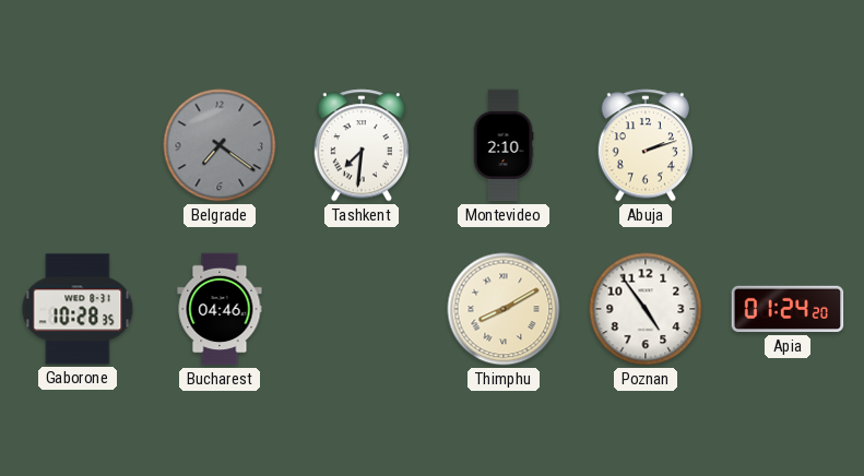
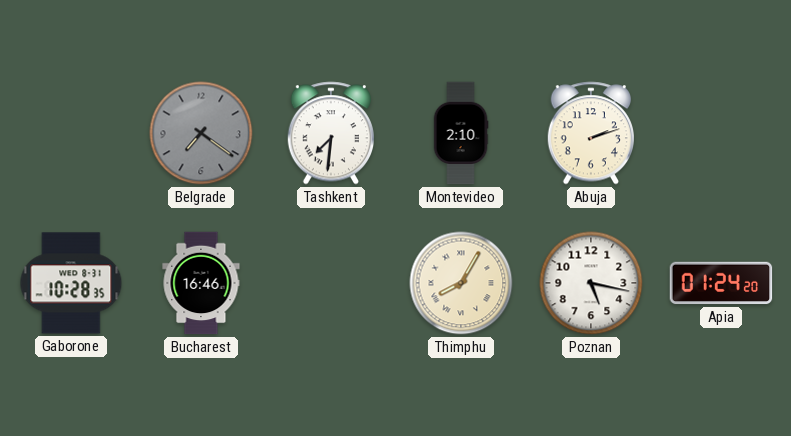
Bucharest: 04:46 -> 16:46
Thimphu: 8:10 -> 8:05
Poznan: 4:54 -> 5:17
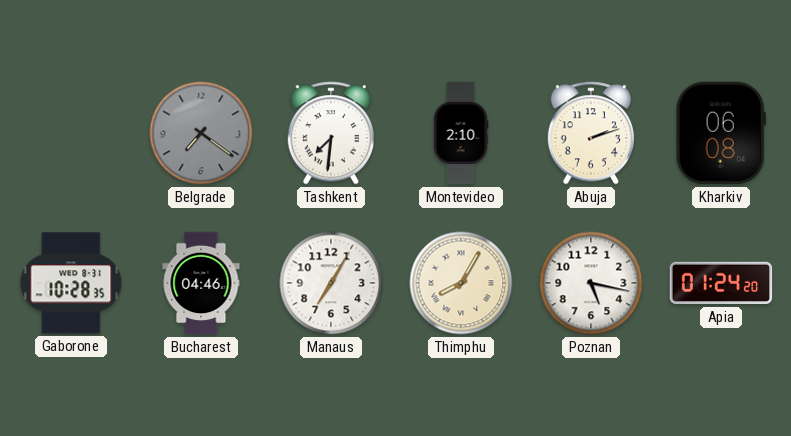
Kharkiv: none -> 06:08
Bucharest: 16:46 -> 04:46
Manaus: none -> 7:05
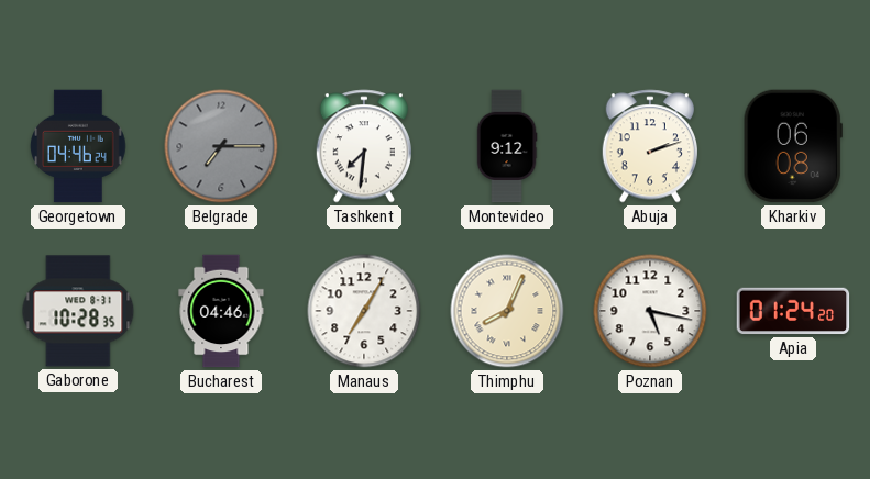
Georgetown: none -> 04:46
Belgrade: 7:21 -> 7:15
Montevideo: 2:10 -> 9:12
Thimphu: 8:05 -> 8:04
